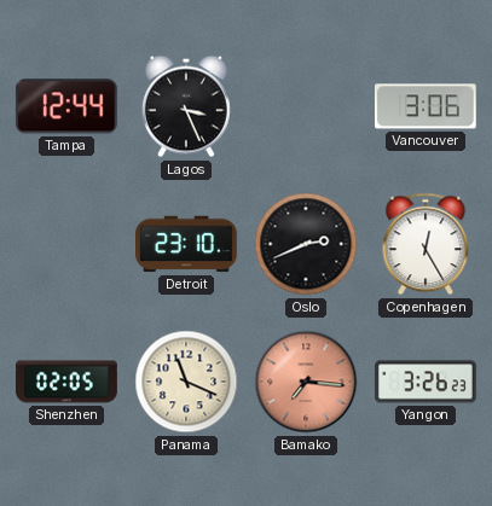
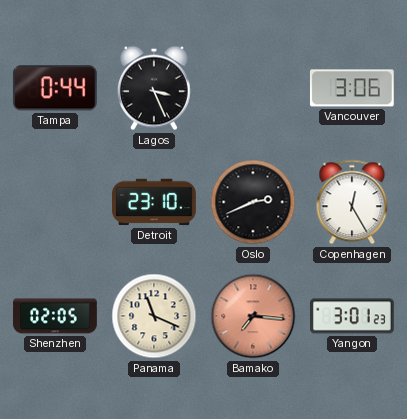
Tampa: 12:44 -> 0:44
Yangon: 3:26 -> 3:01
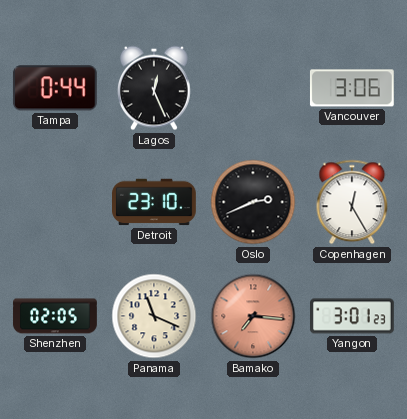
Lagos: 3:26 -> 12:26
